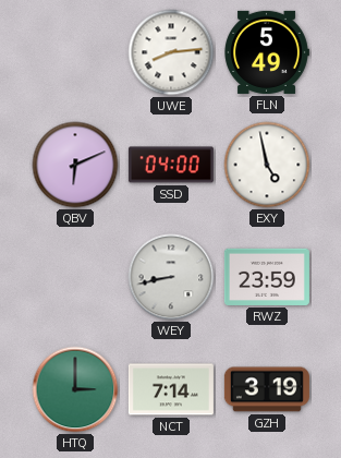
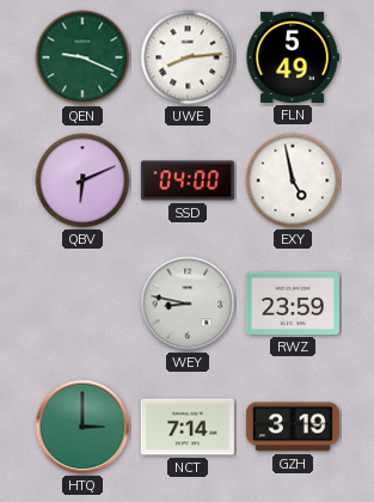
QEN: none -> 9:19
WEY: 8:43 -> 8:47
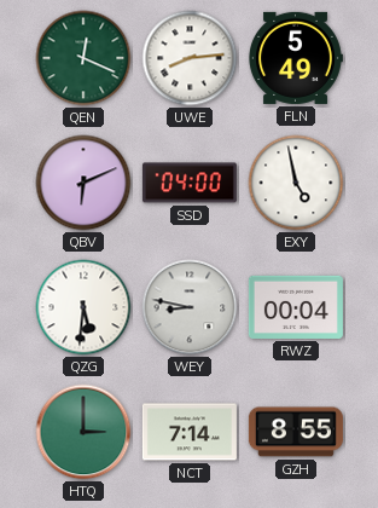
QEN: 9:19 -> 12:19
QZG: none -> 5:31
RWZ: 23:59 -> 00:04
GZH: 3:19 -> 8:55
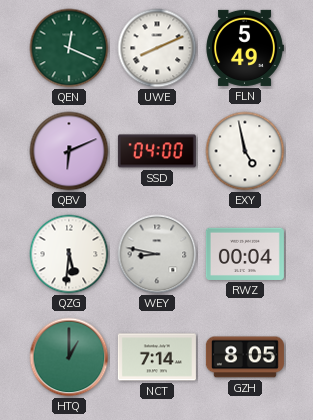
UWE: 8:14 -> 8:11
HTQ: 3:00 -> 1:00
GZH: 8:55 -> 8:05
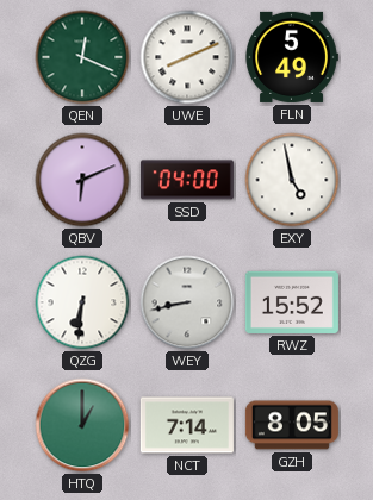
QZG: 5:31 -> 6:31
WEY: 8:47 -> 8:43
RWZ: 00:04 -> 15:52
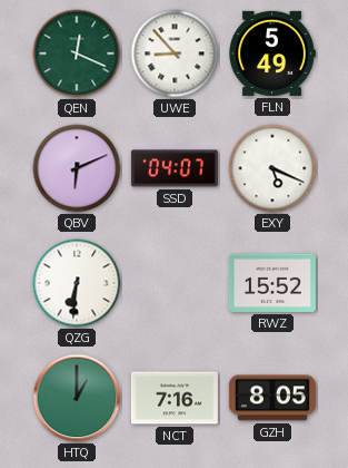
UWE: 8:11 -> 8:53
SSD: 04:00 -> 04:07
EXY: 4:58 -> 5:19
WEY: 8:43 -> none
NCT: 7:14 -> 7:16
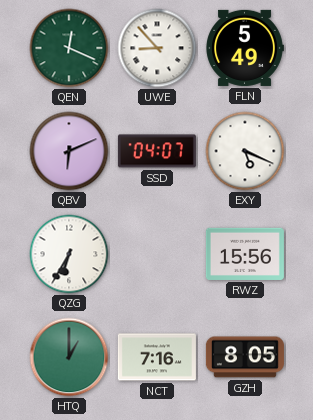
QZG: 6:31 -> 6:35
RWZ: 15:52 -> 15:56
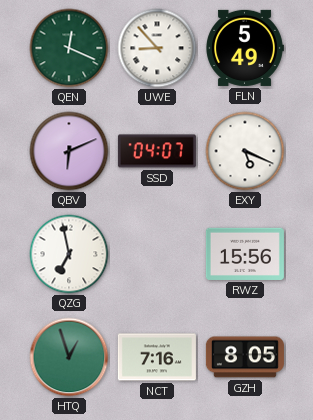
QZG: 6:35 -> 6:58
HTQ: 1:00 -> 12:57
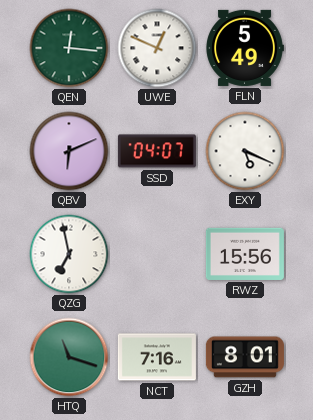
QEN: 12:19 -> 12:16
UWE: 8:53 -> 12:49
HTQ: 12:57 -> 11:18
GZH: 8:05 -> 8:01
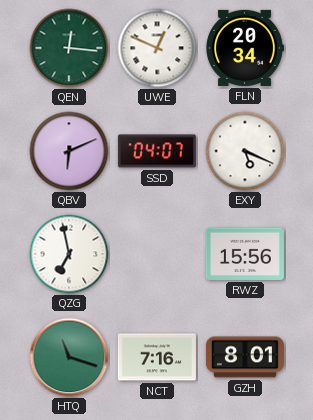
FLN: 5:49 -> 20:34
